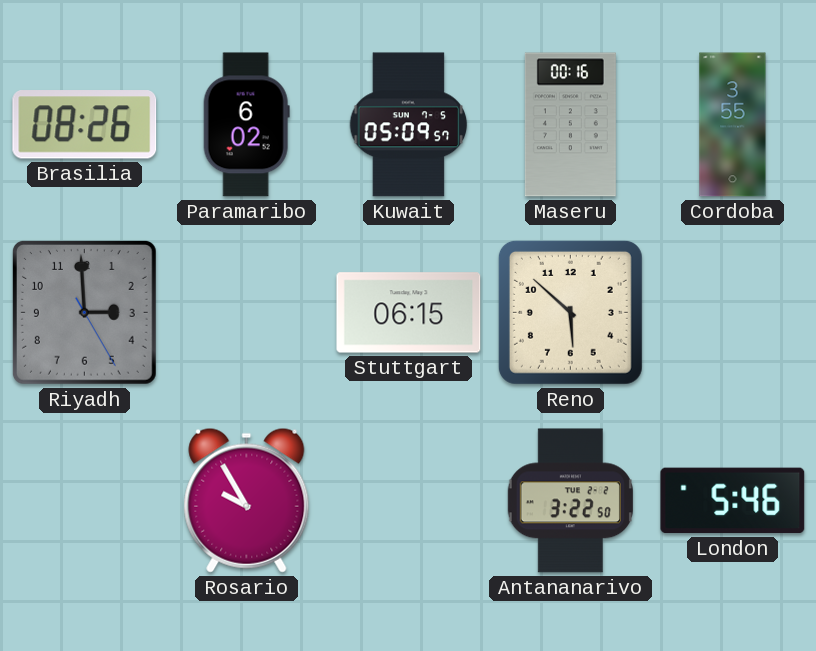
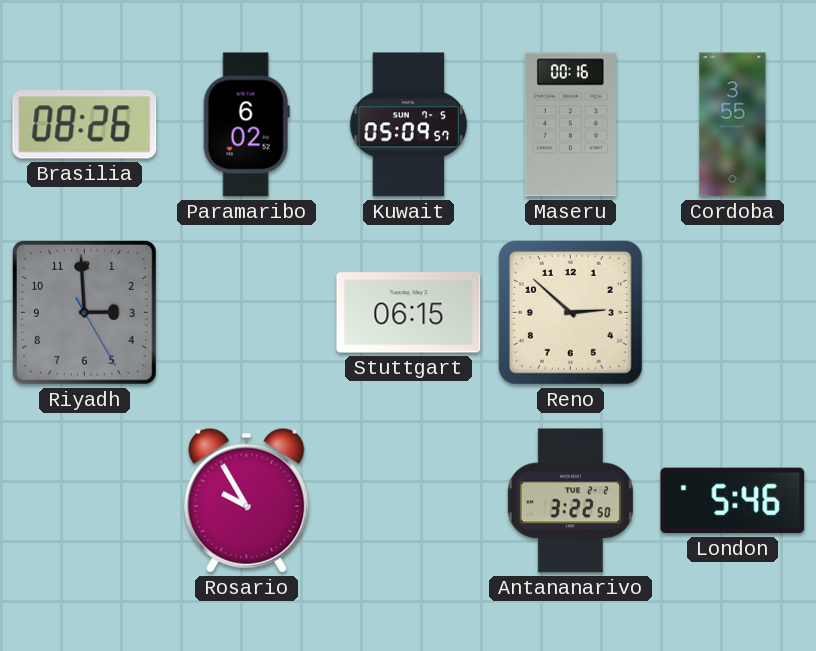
Reno: 5:52 -> 2:52
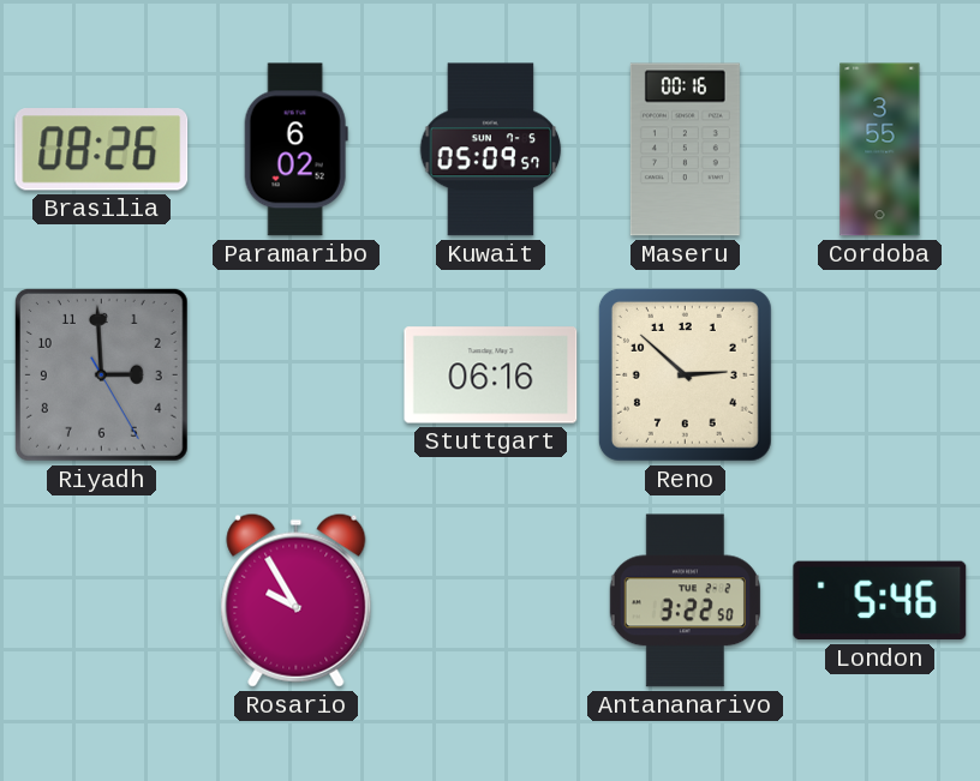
Stuttgart: 06:15 -> 06:16
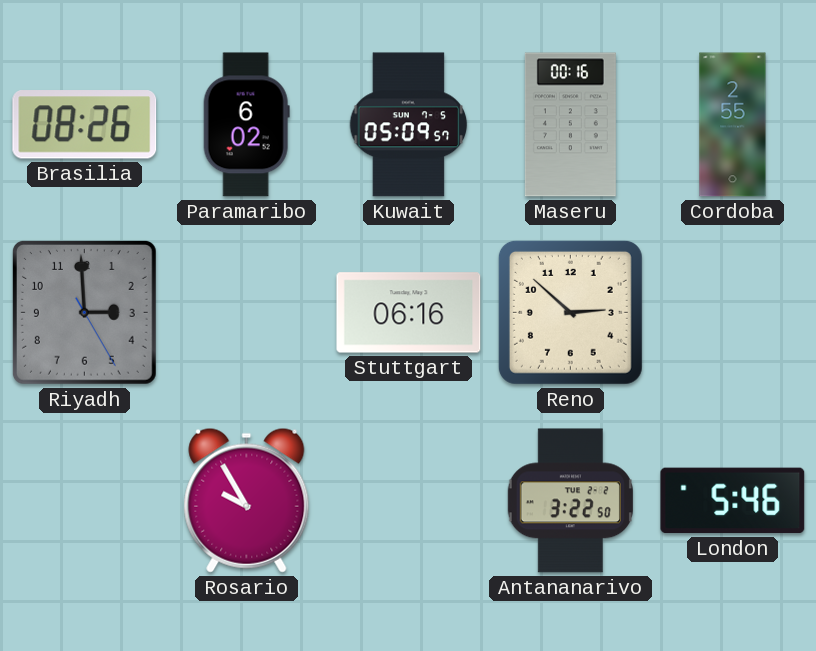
Cordoba: 3:55 -> 2:55
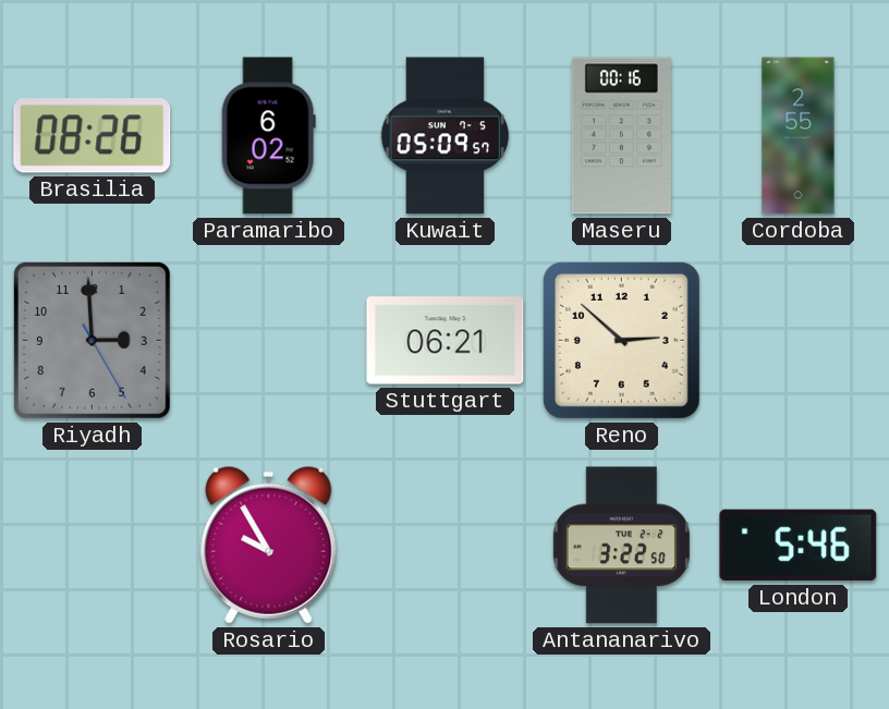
Stuttgart: 06:16 -> 06:21
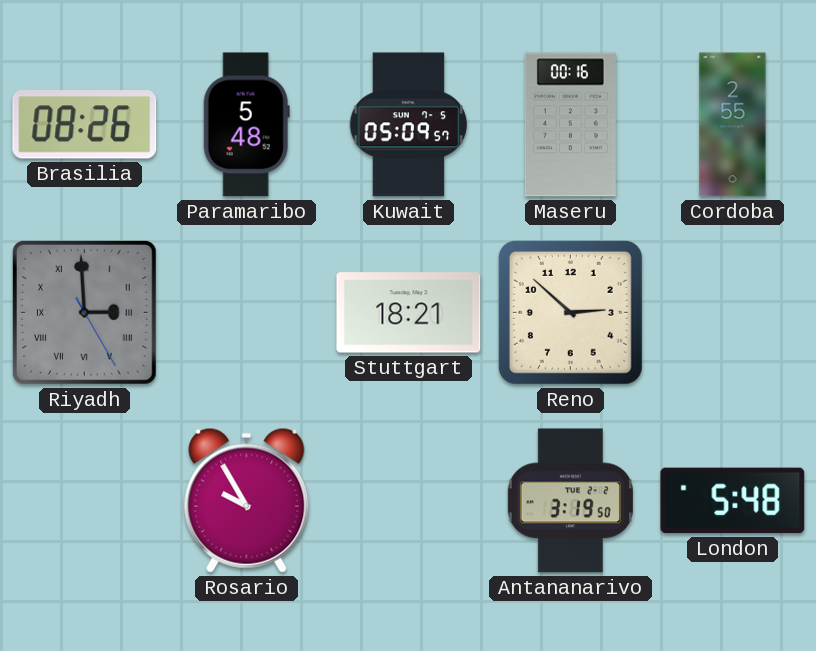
Paramaribo: 6:02 -> 5:48
Riyadh numerals: Arabic -> Roman
Stuttgart: 06:21 -> 18:21
Antananarivo: 3:22 -> 3:19
London: 5:46 -> 5:48
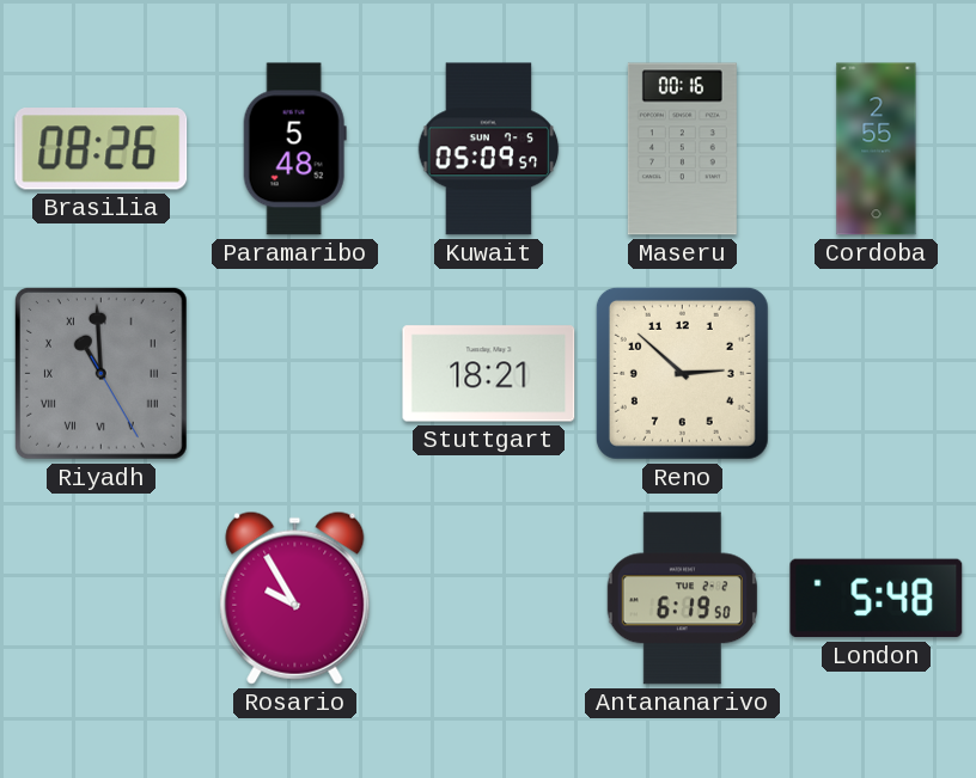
Riyadh: 2:59 -> 10:59
Antananarivo: 3:19 -> 6:19
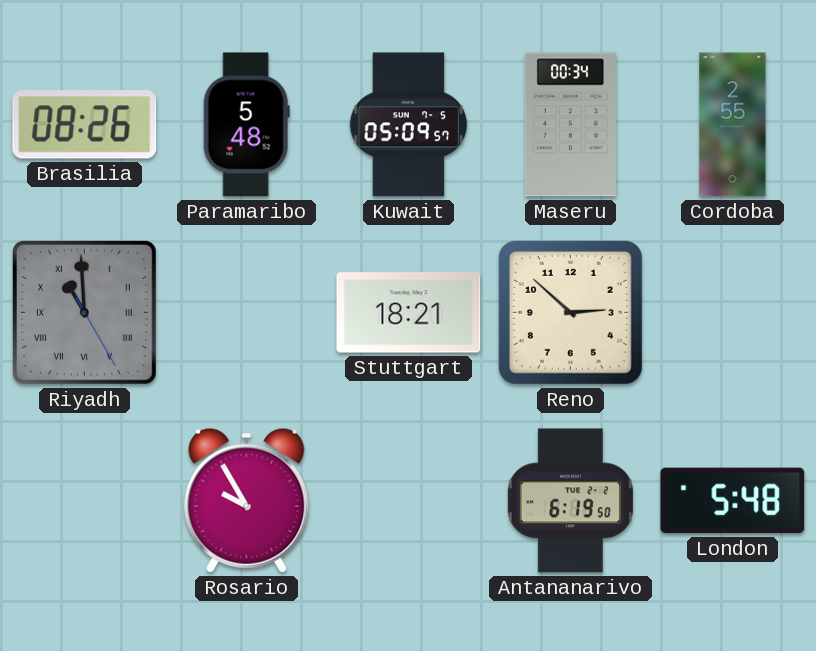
Maseru: 00:16 -> 00:34
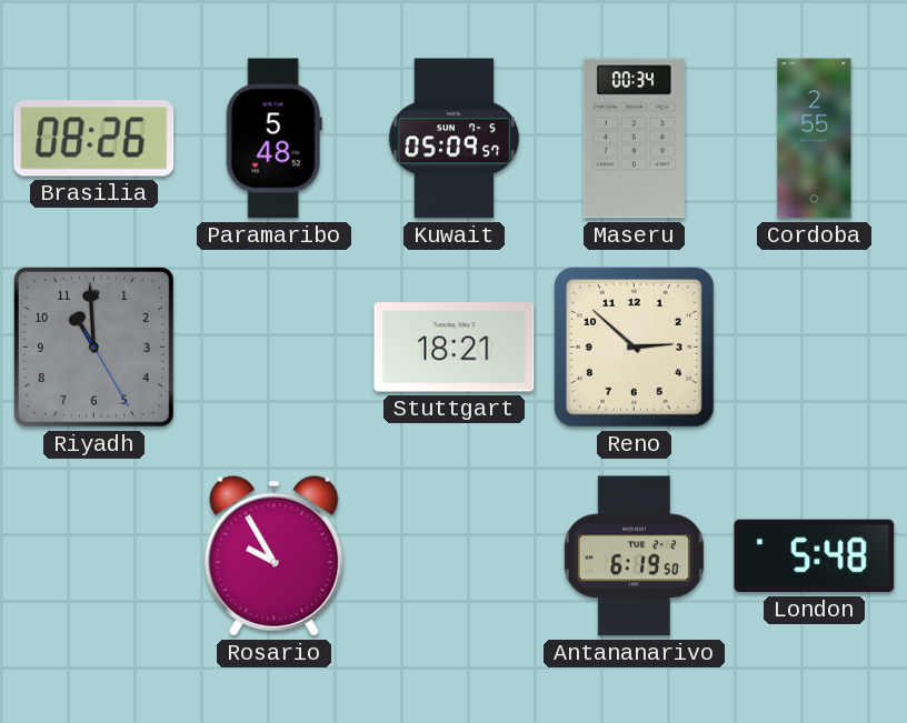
Riyadh numerals: Roman -> Arabic
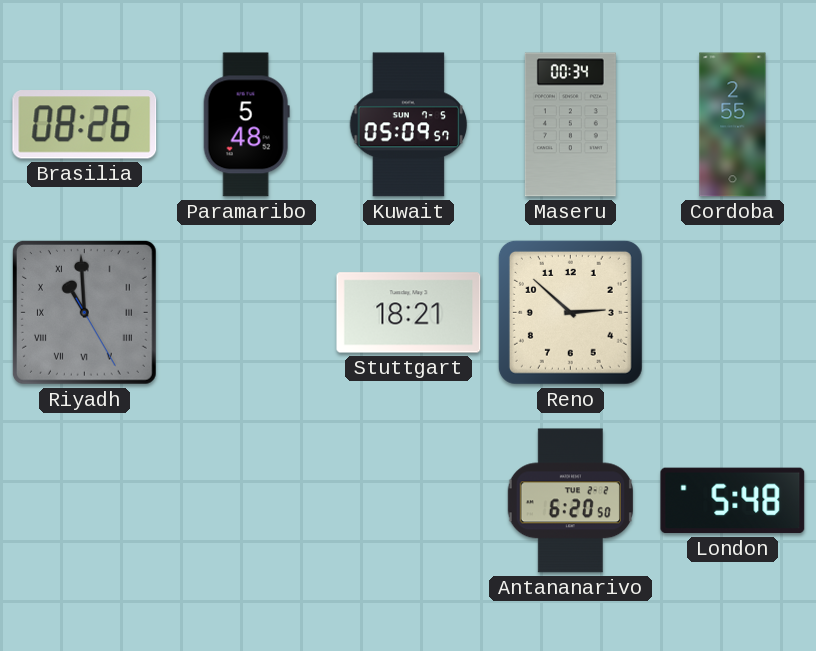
Riyadh numerals: Arabic -> Roman
Rosario: 9:55 -> none
Antananarivo: 6:19 -> 6:20
